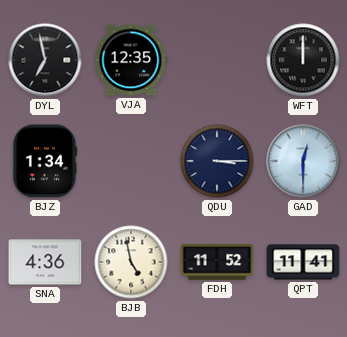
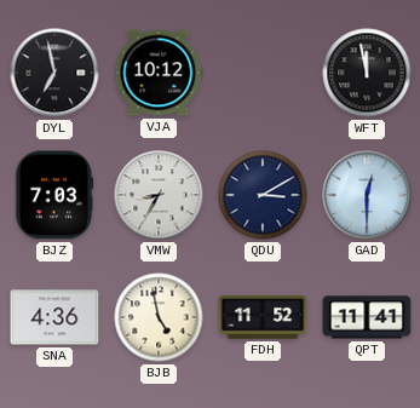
VJA: 12:35 -> 10:12
WFT: 12:00 -> 11:58
BJZ: 1:34 -> 7:03
VMW: none -> 8:35
QDU: 3:15 -> 3:10
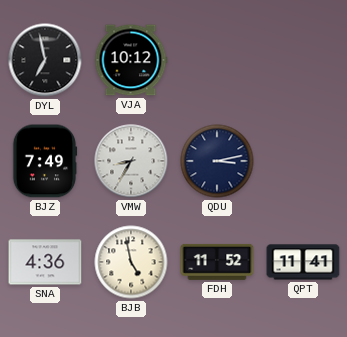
WFT: 11:58 -> none
BJZ: 7:03 -> 7:49
QDU: 3:10 -> 3:13
GAD: 12:30 -> none
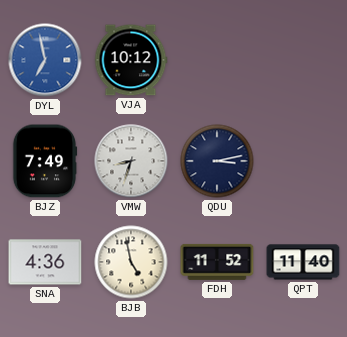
DYL dial: black -> blue
VMW: 8:35 -> 8:33
QPT: 11:41 -> 11:40
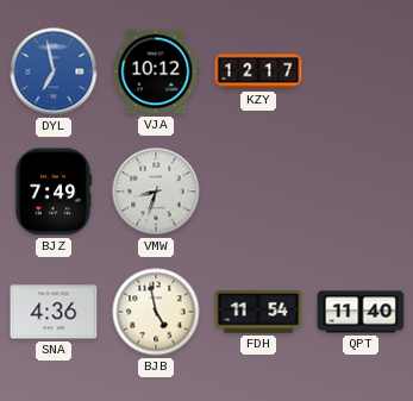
KZY: none -> 12:17
QDU: 3:13 -> none
FDH: 11:52 -> 11:54
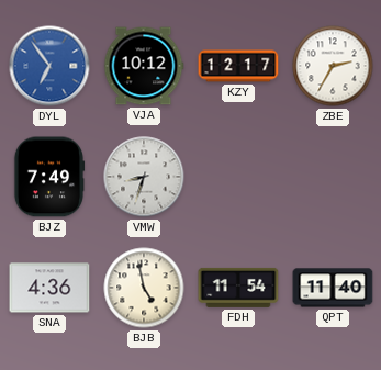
DYL: 6:58 -> 6:54
ZBE: none -> 2:35
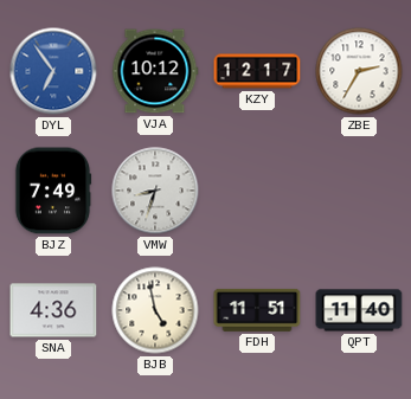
FDH: 11:54 -> 11:51
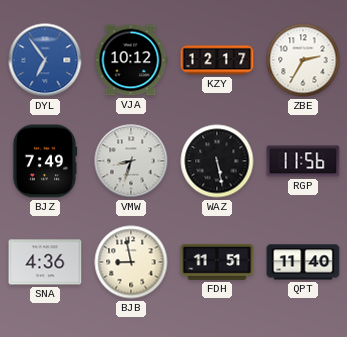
WAZ: none -> 5:28
RGP: none -> 11:56
BJB: 4:58 -> 8:58
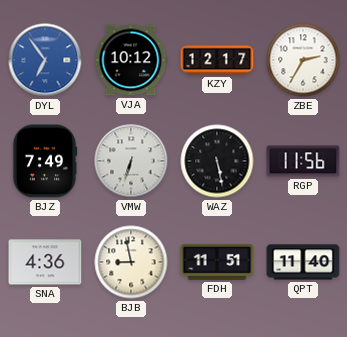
VMW: 8:33 -> 6:33
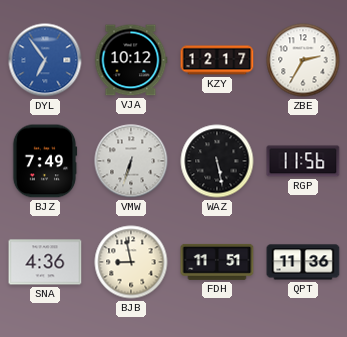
QPT: 11:40 -> 11:36
